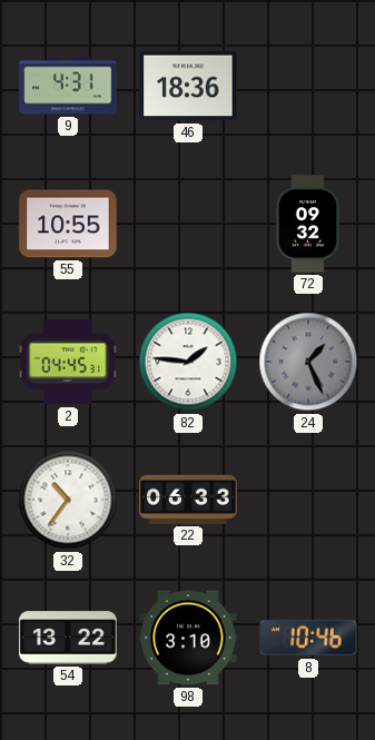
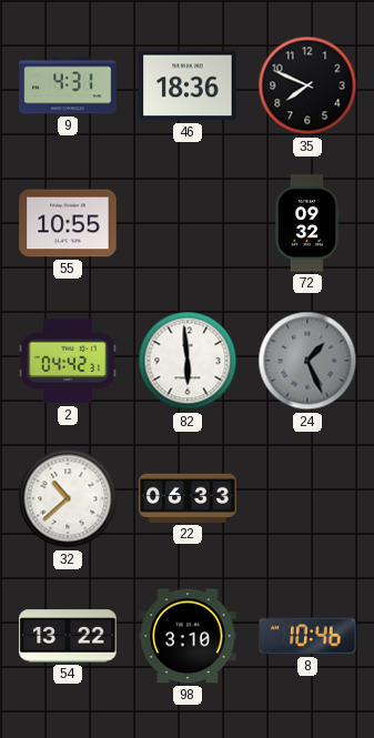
35: none -> 7:49
2: 04:45 -> 04:42
82: 1:46 -> 5:59
32: 10:36 -> 10:38
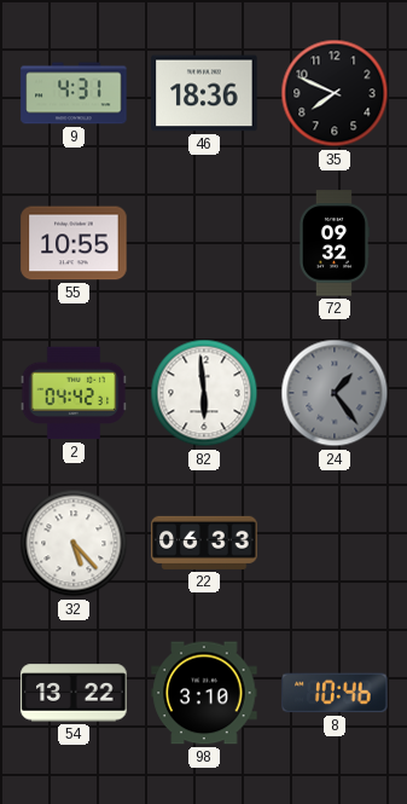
24: 1:26 -> 1:24
32: 10:38 -> 5:23
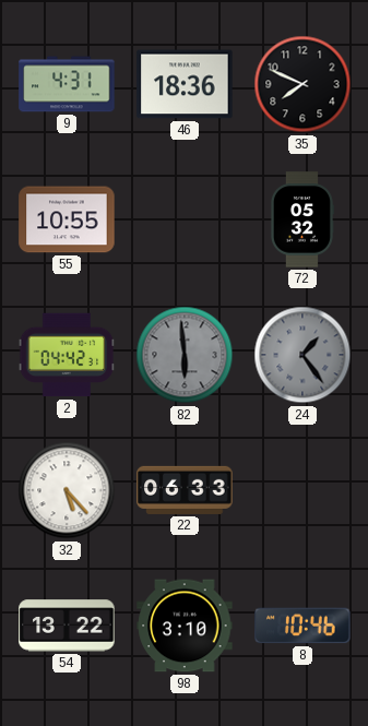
72: 09:32 -> 05:32
82 dial: white -> grey
